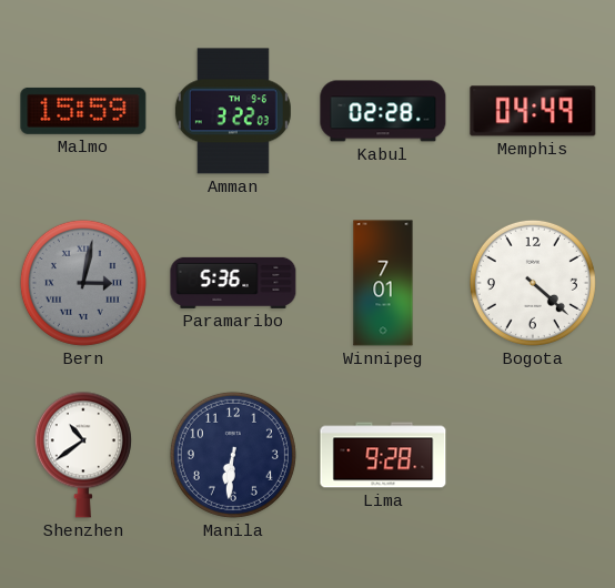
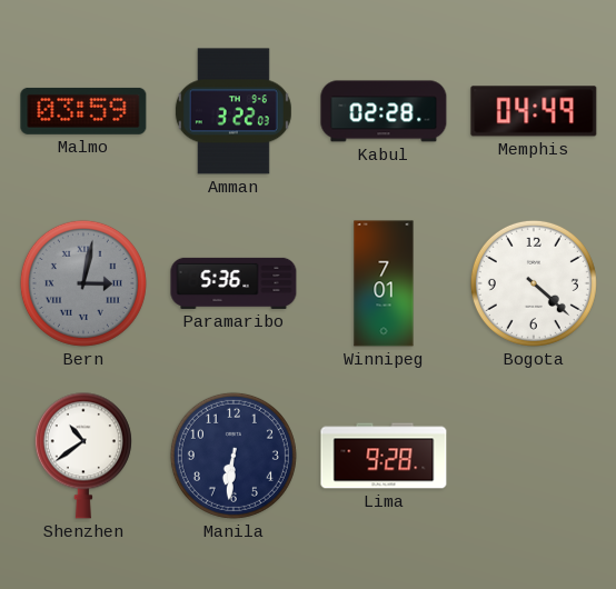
Malmo: 15:59 -> 03:59
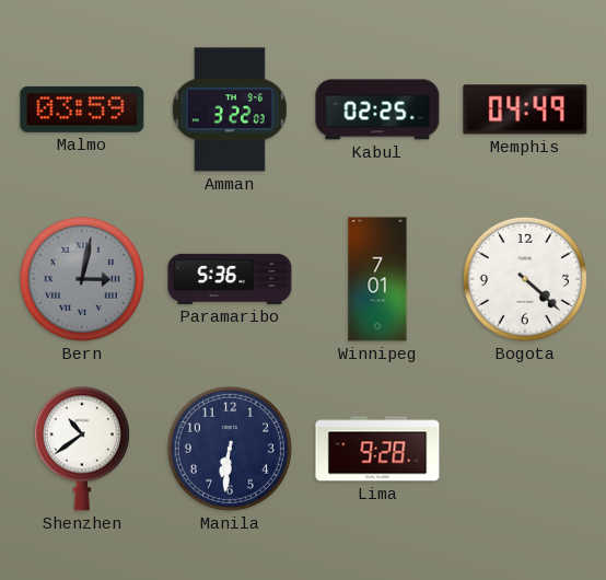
Kabul: 02:28 -> 02:25
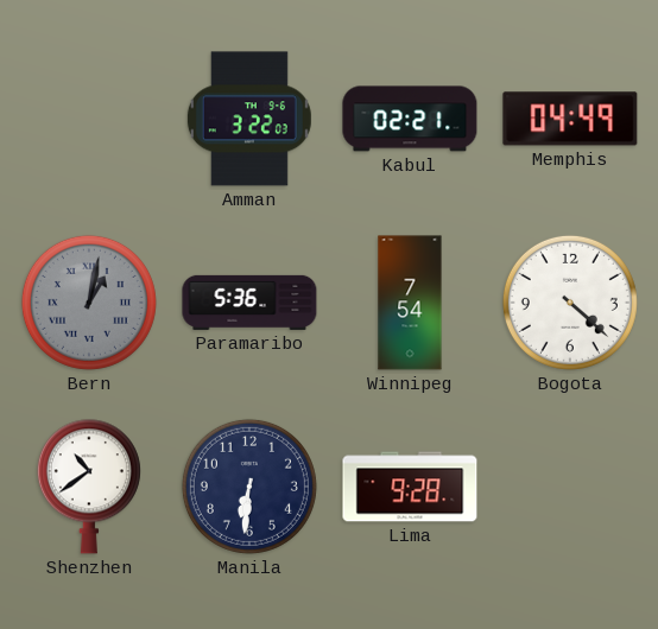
Malmo: 03:59 -> none
Kabul: 02:25 -> 02:21
Bern: 3:02 -> 1:02
Winnipeg: 7:01 -> 7:54
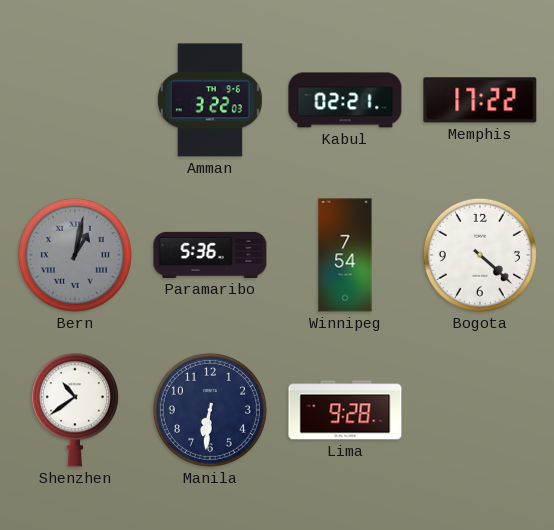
Memphis: 04:49 -> 17:22
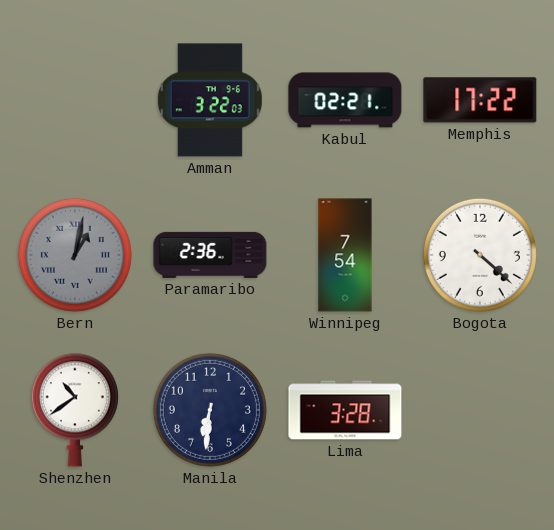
Paramaribo: 5:36 -> 2:36
Lima: 9:28 -> 3:28
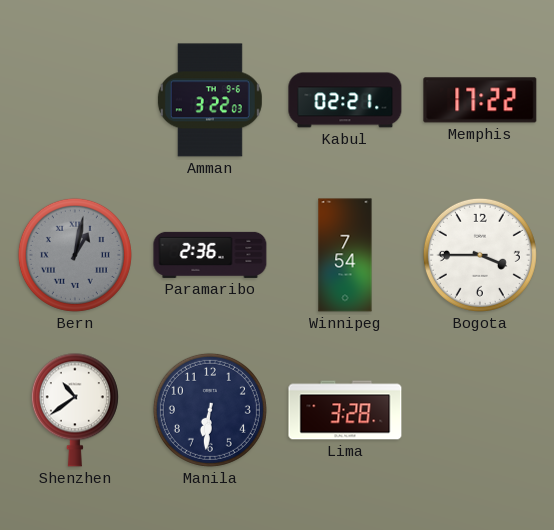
Bogota: 4:22 -> 3:45
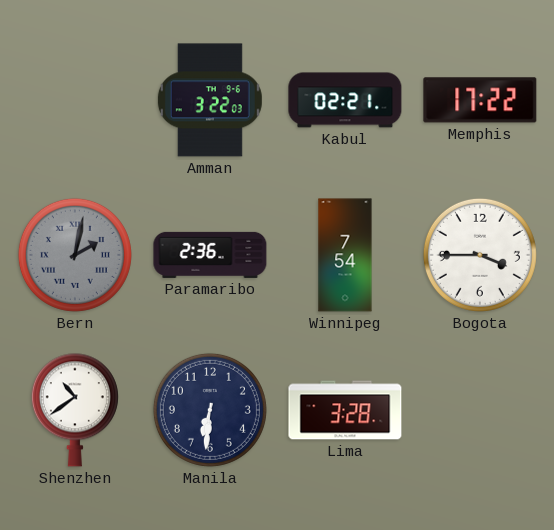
Bern: 1:02 -> 2:02
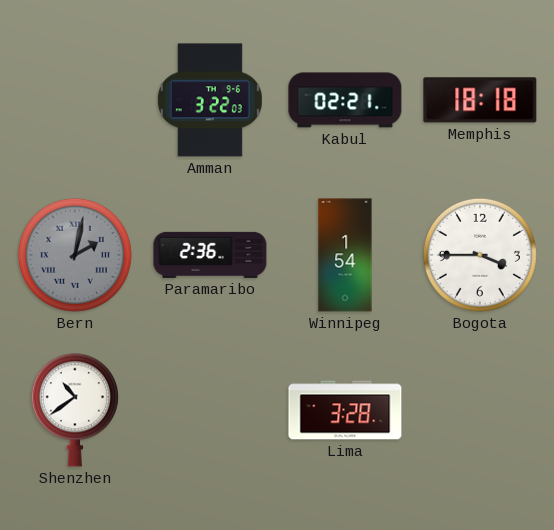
Memphis: 17:22 -> 18:18
Winnipeg: 7:54 -> 1:54
Manila: 6:31 -> none
